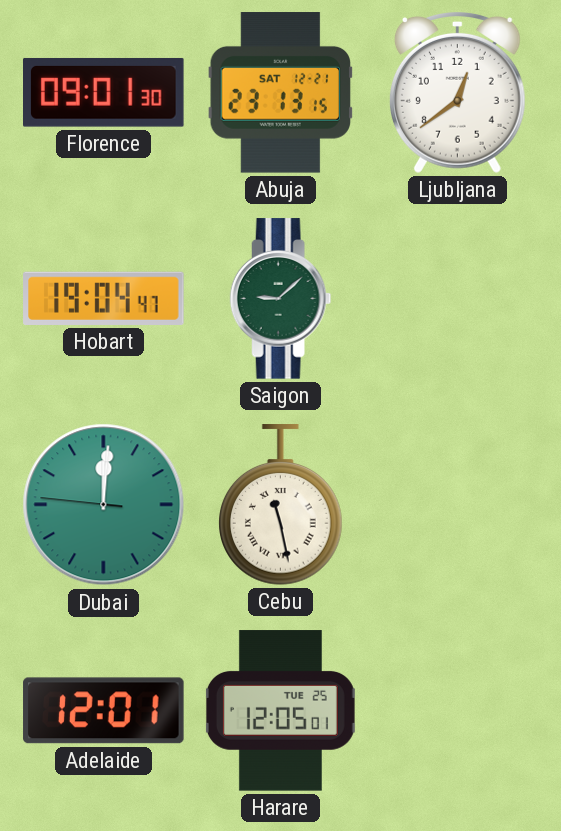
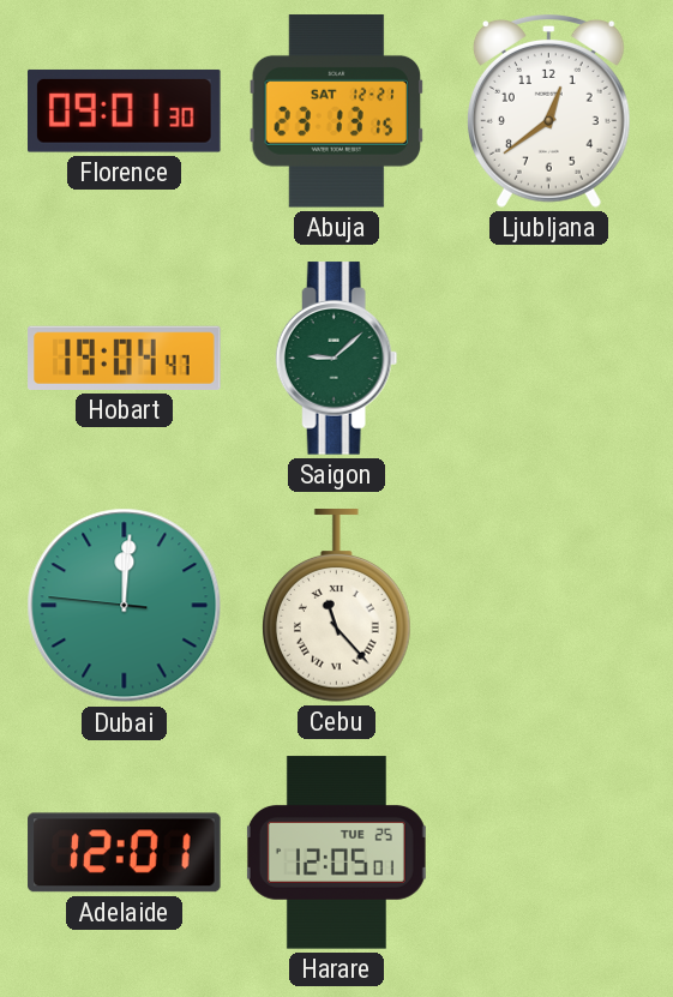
Cebu: 11:28 -> 11:23
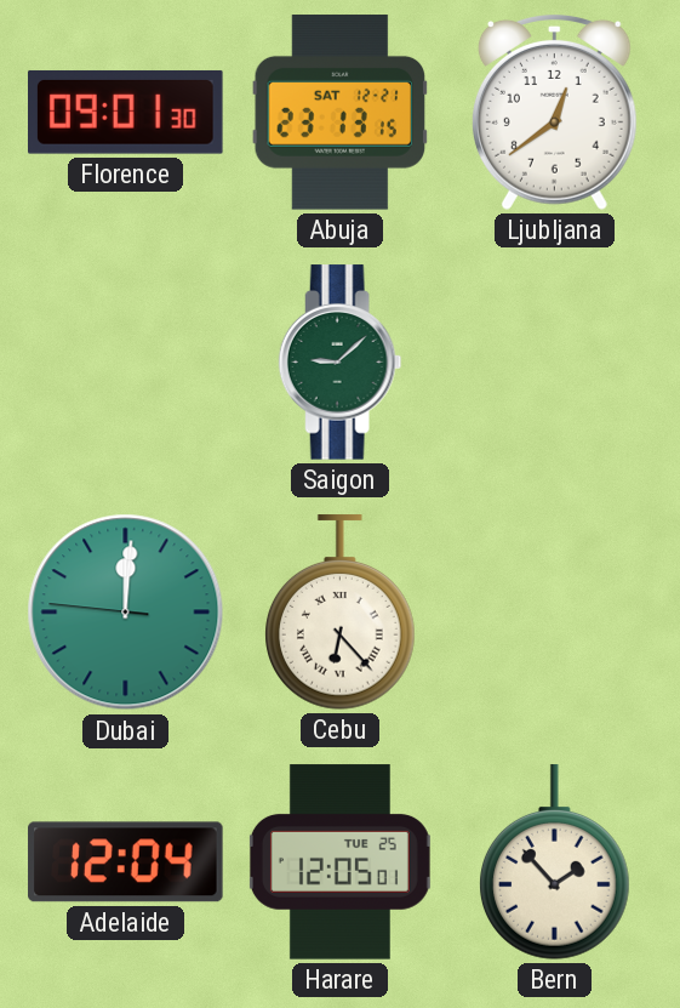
Hobart: 19:04 -> none
Cebu: 11:23 -> 6:23
Adelaide: 12:01 -> 12:04
Bern: none -> 1:53
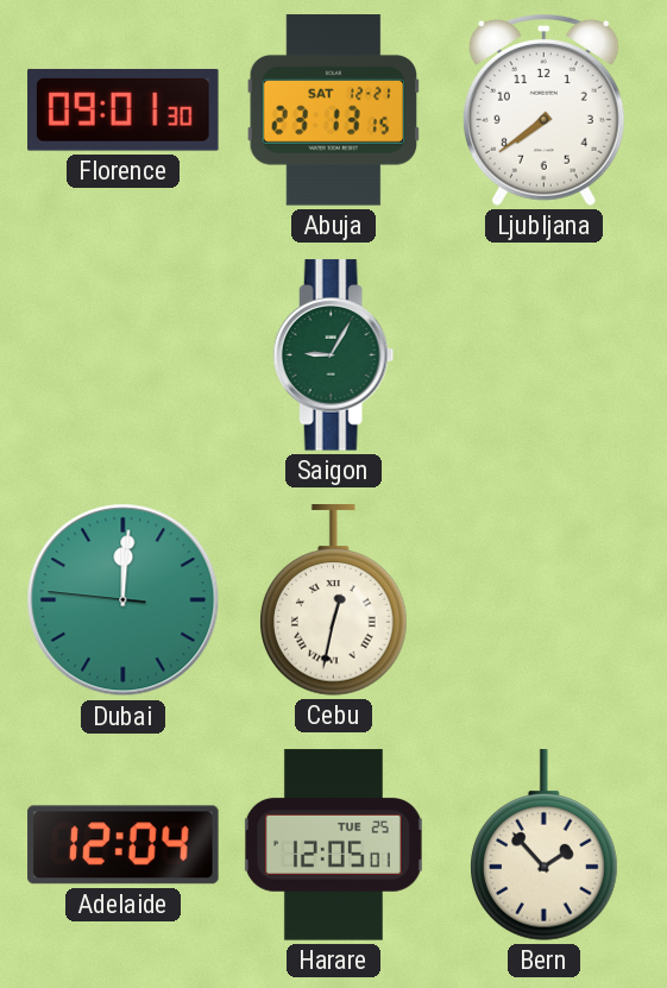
Ljubljana: 12:39 -> 7:39
Saigon: 9:08 -> 9:05
Cebu: 6:23 -> 12:32
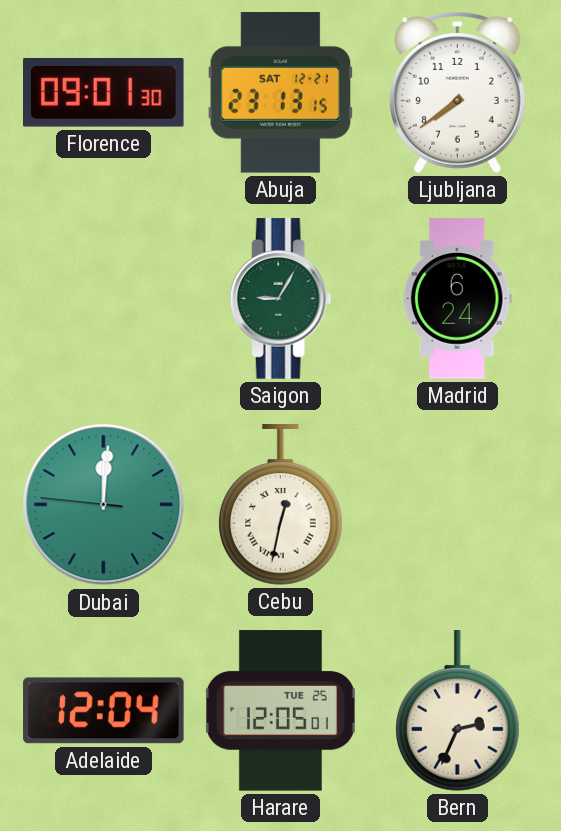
Madrid: none -> 6:24
Bern: 1:53 -> 2:34
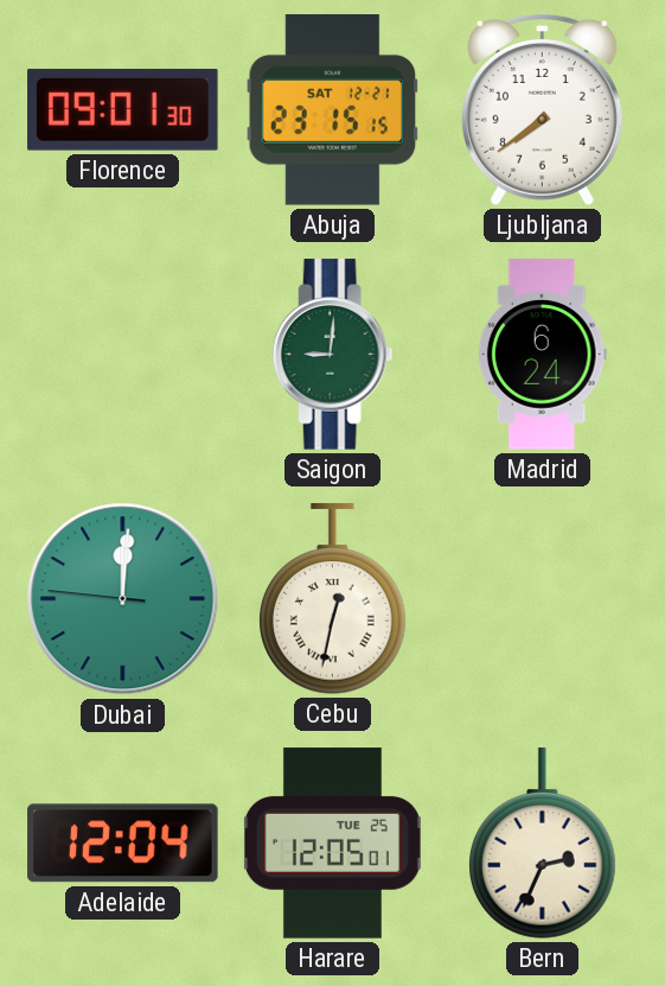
Abuja: 23:13 -> 23:15
Saigon: 9:05 -> 9:01
